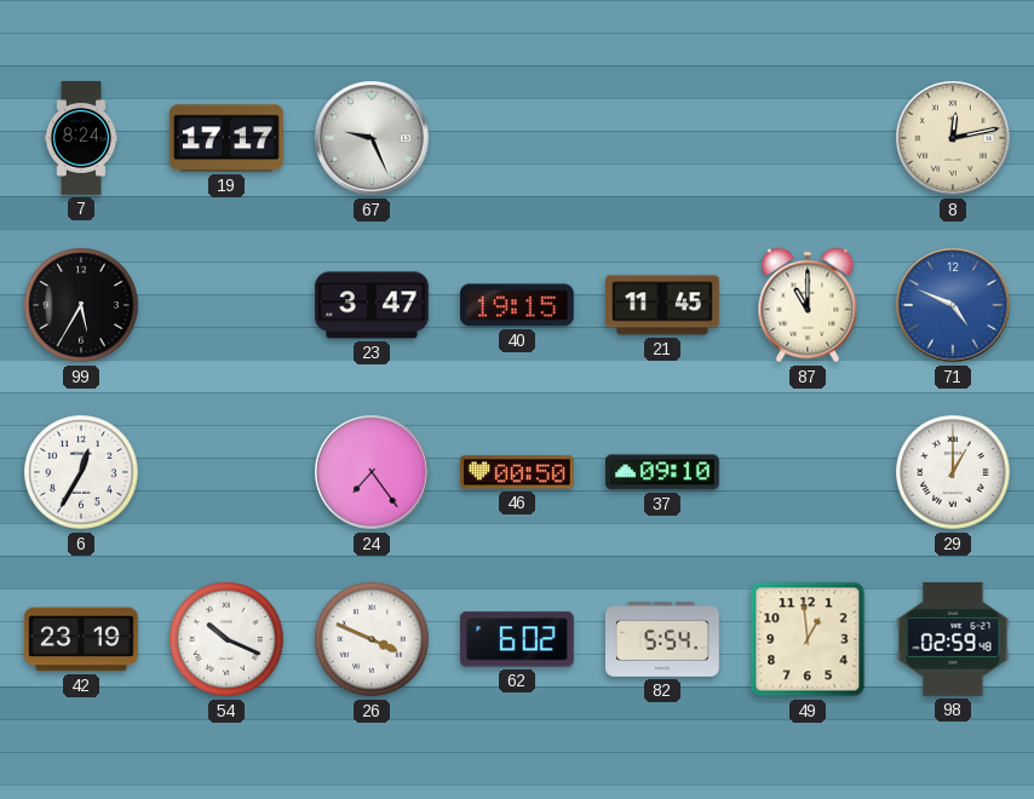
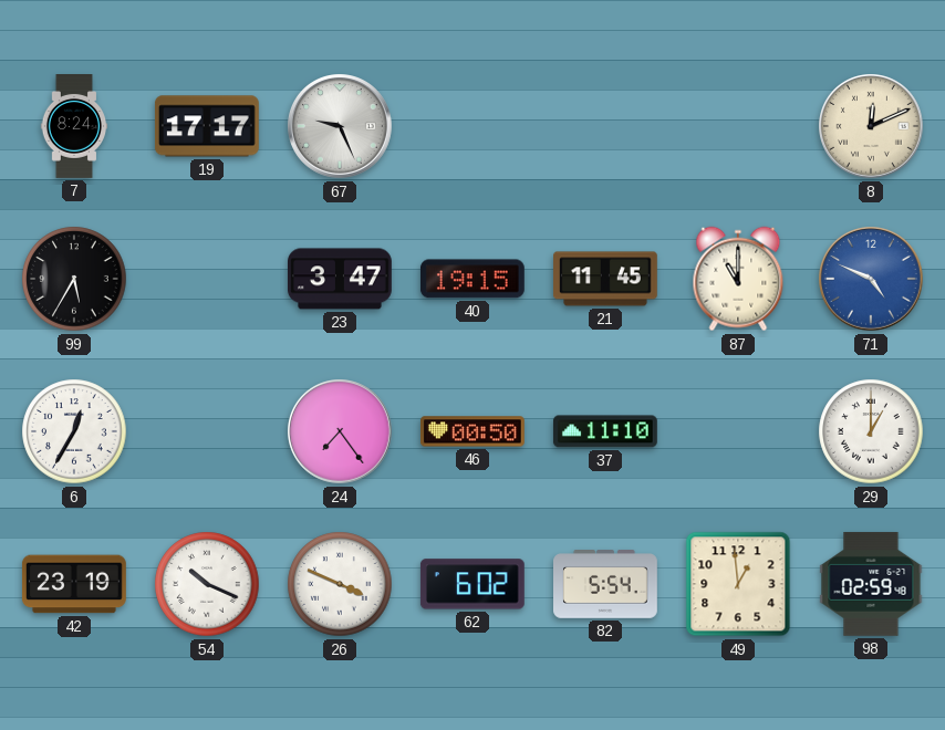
8: 12:13 -> 12:11
37: 09:10 -> 11:10
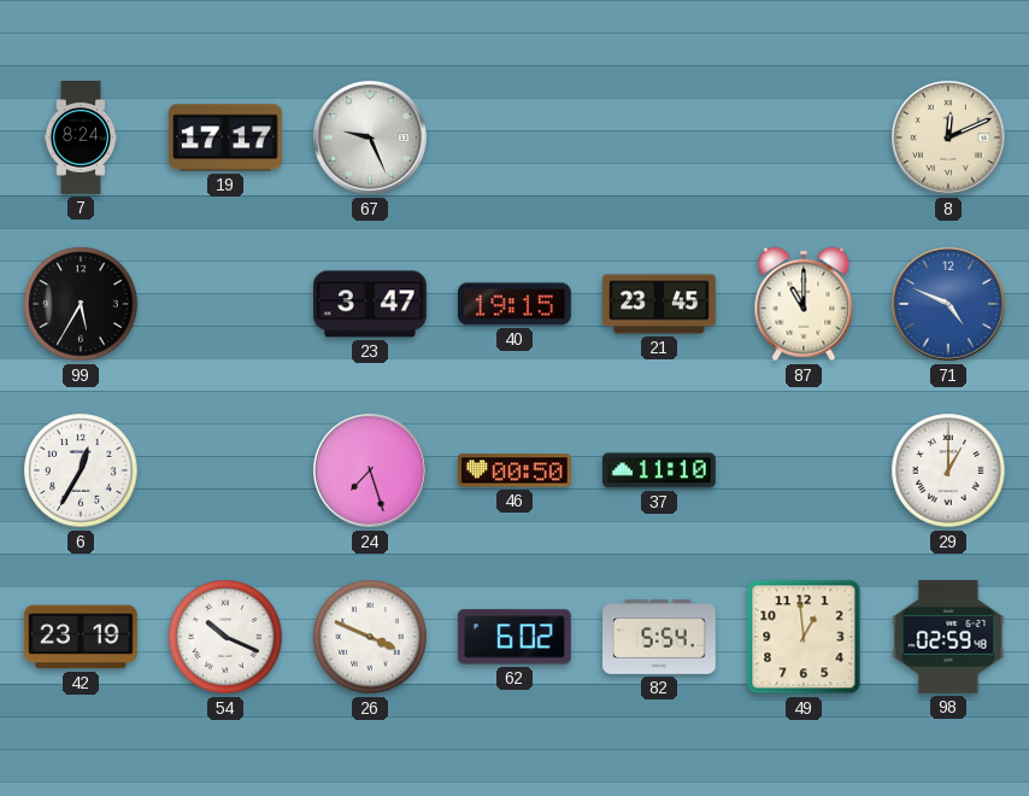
21: 11:45 -> 23:45
24: 7:24 -> 7:27
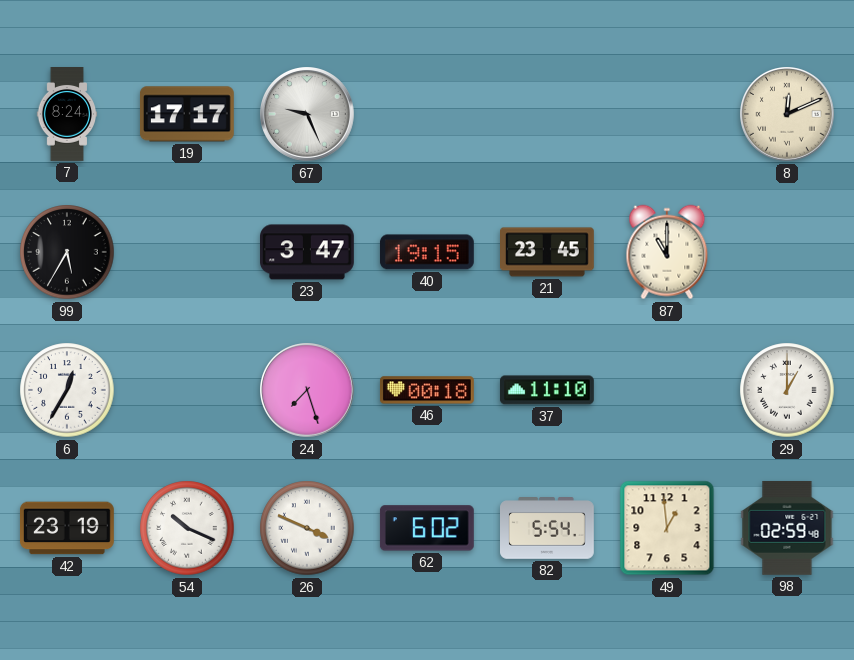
71: 4:49 -> none
46: 00:50 -> 00:18
